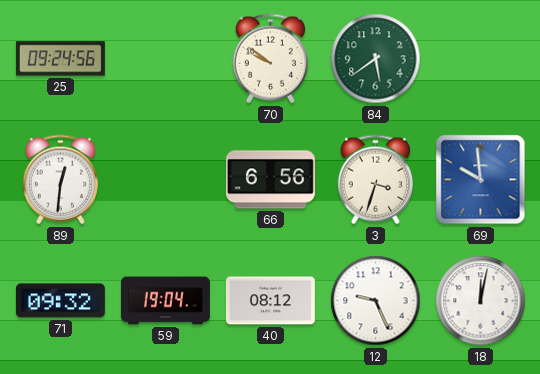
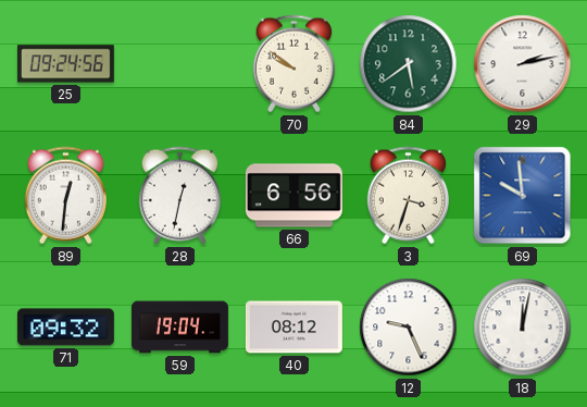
29: none -> 2:13
28: none -> 12:32
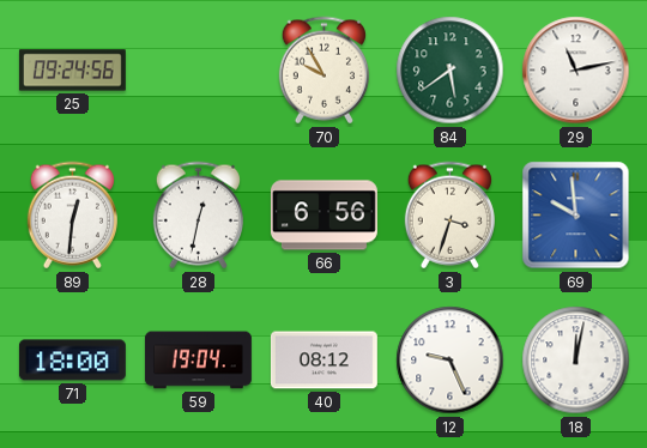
70: 9:51 -> 9:55
29: 2:13 -> 11:13
71: 09:32 -> 18:00
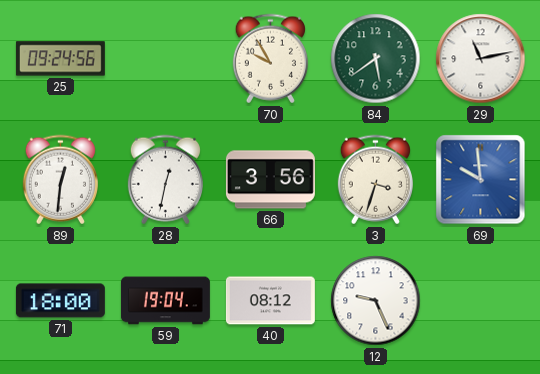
66: 6:56 -> 3:56
18: 12:02 -> none
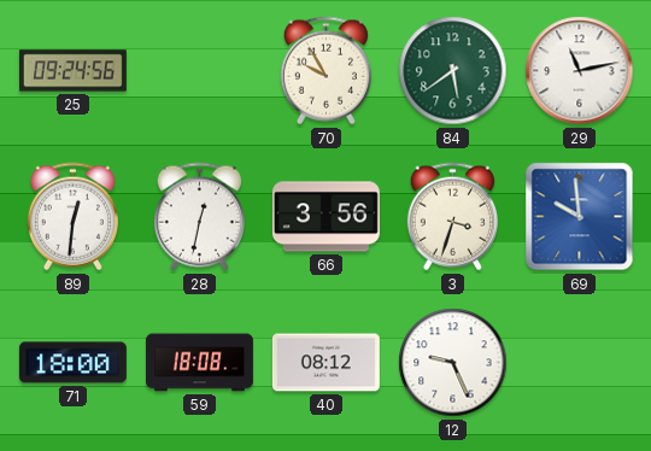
59: 19:04 -> 18:08
